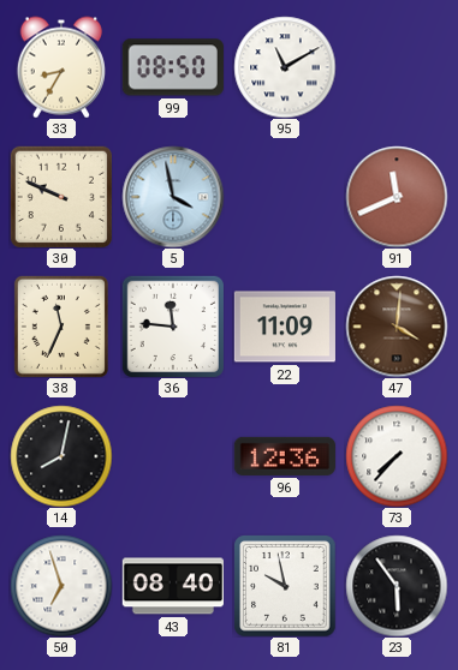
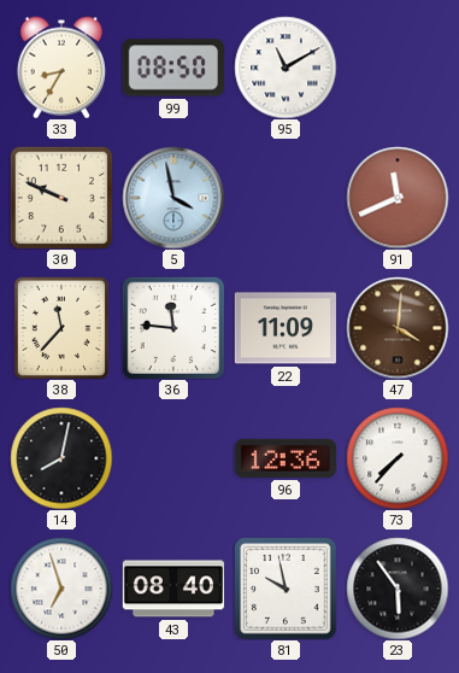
38: 11:34 -> 11:37
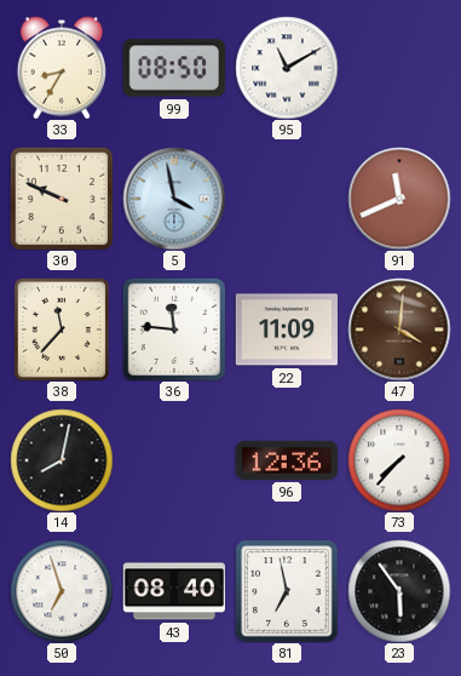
81: 9:58 -> 6:58
